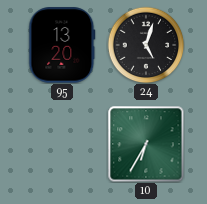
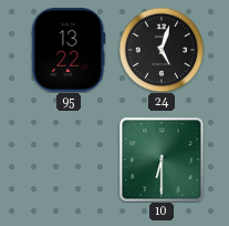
95: 13:20 -> 13:22
10: 6:35 -> 6:30
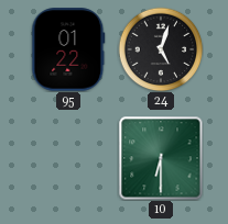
95: 13:22 -> 01:22
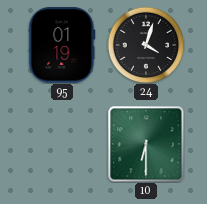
95: 01:22 -> 01:19
24: 5:03 -> 4:03
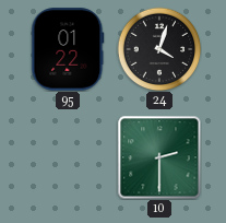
95: 01:19 -> 01:22
10: 6:30 -> 2:30
